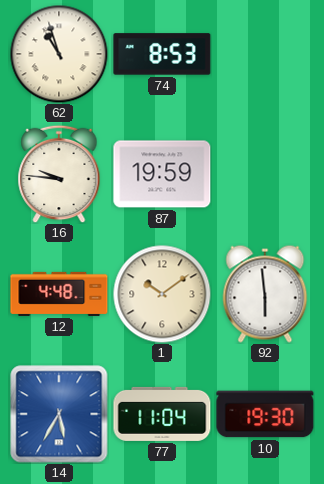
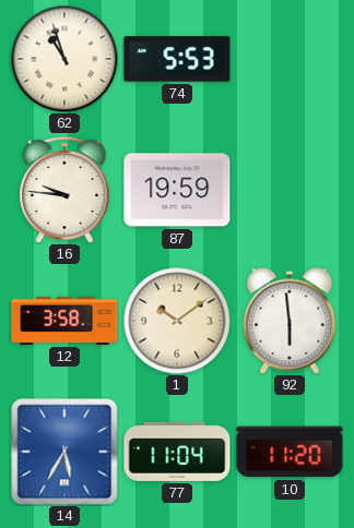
74: 8:53 -> 5:53
12: 4:48 -> 3:58
10: 19:30 -> 11:20
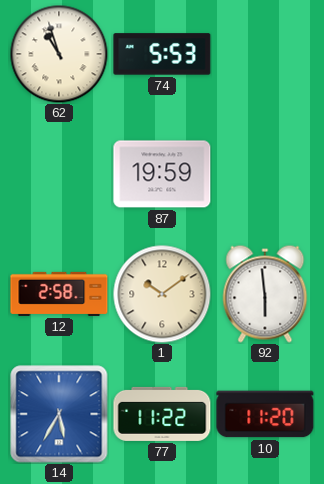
16: 9:46 -> none
12: 3:58 -> 2:58
77: 11:04 -> 11:22
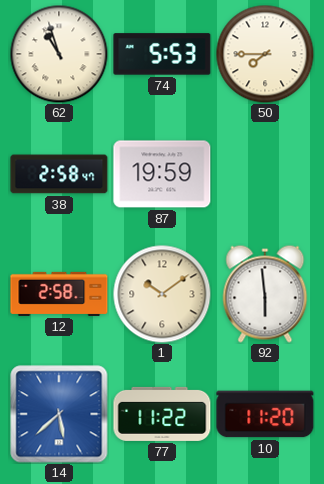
50: none -> 7:45
38: none -> 2:58
14: 5:35 -> 5:38
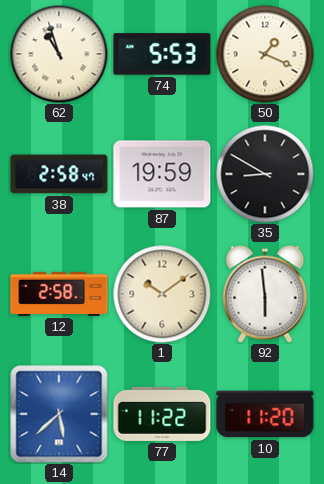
50: 7:45 -> 1:19
35: none -> 8:50
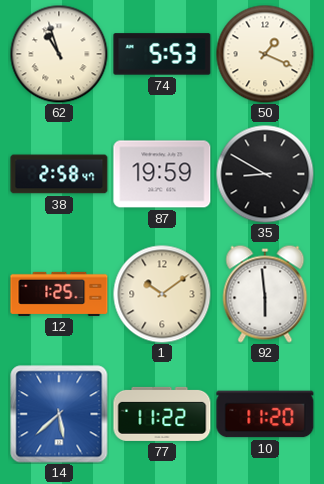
12: 2:58 -> 1:25
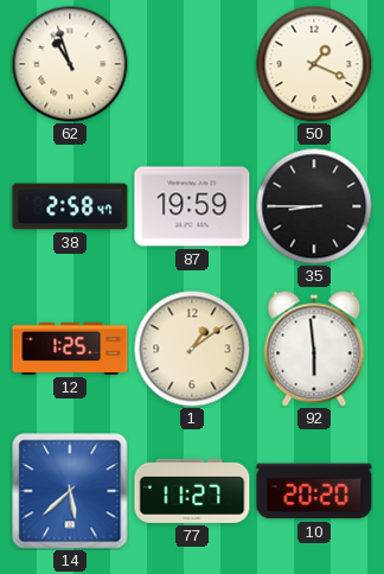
74: 5:53 -> none
35: 8:50 -> 8:45
1: 10:09 -> 1:09
77: 11:22 -> 11:27
10: 11:20 -> 20:20
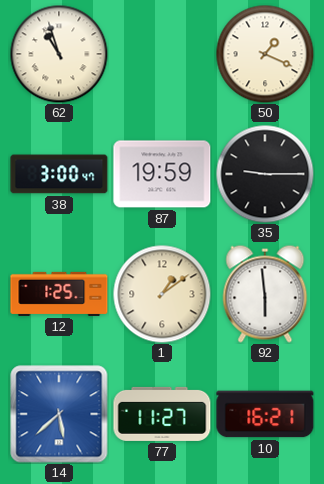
38: 2:58 -> 3:00
35: 8:45 -> 9:15
10: 20:20 -> 16:21
